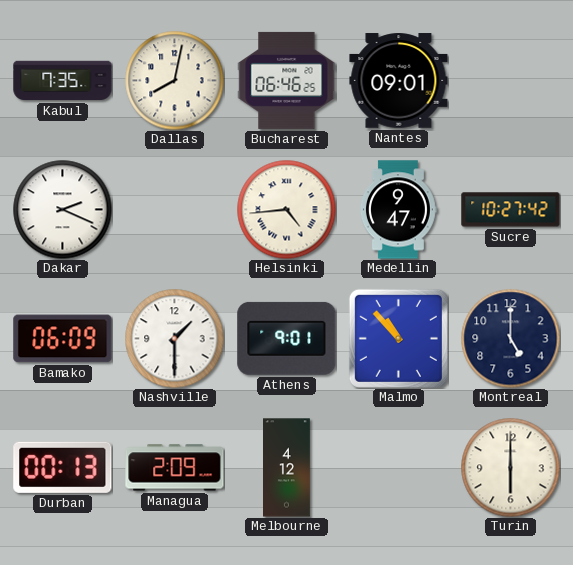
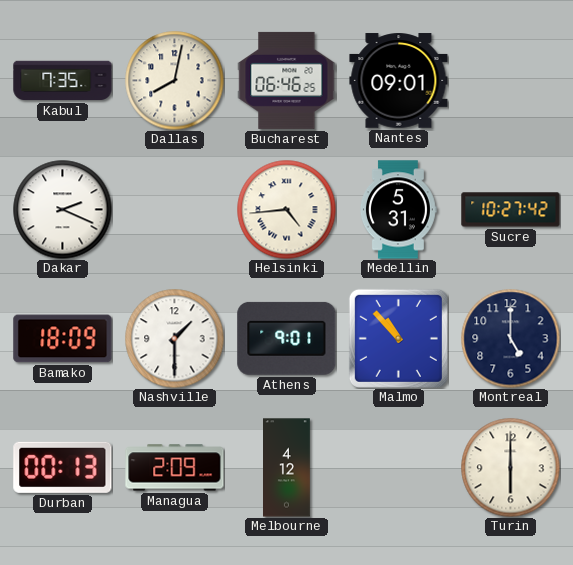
Medellin: 9:47 -> 5:31
Bamako: 06:09 -> 18:09
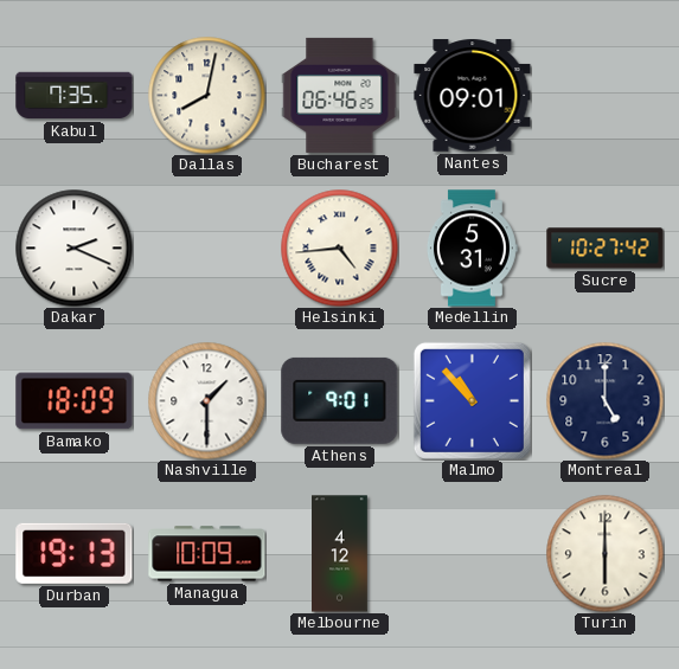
Durban: 00:13 -> 19:13
Managua: 2:09 -> 10:09
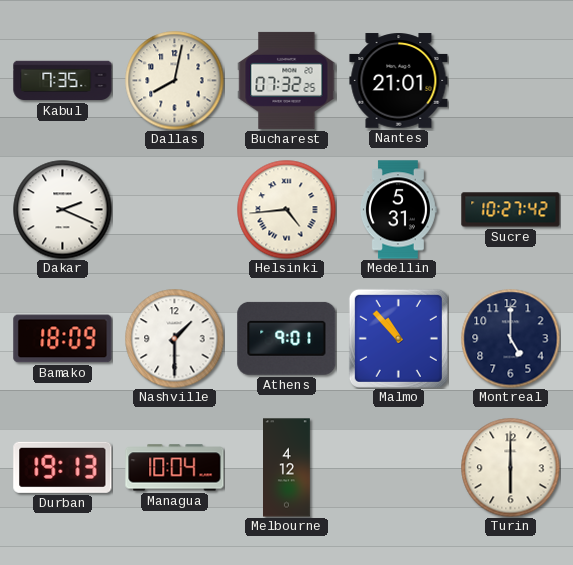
Bucharest: 06:46 -> 07:32
Nantes: 09:01 -> 21:01
Managua: 10:09 -> 10:04
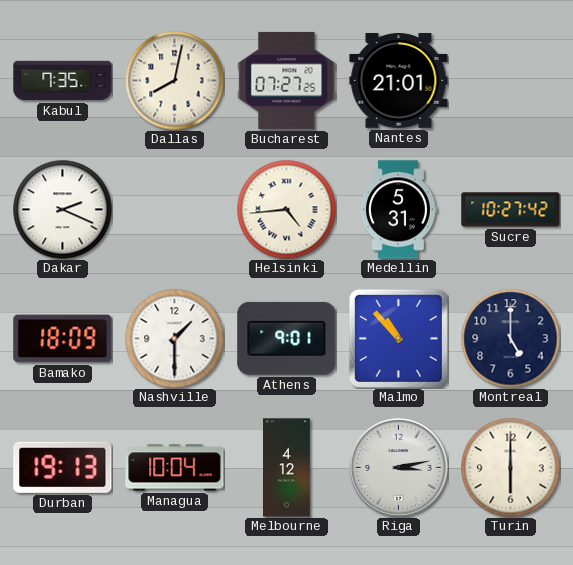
Bucharest: 07:32 -> 07:27
Riga: none -> 3:13
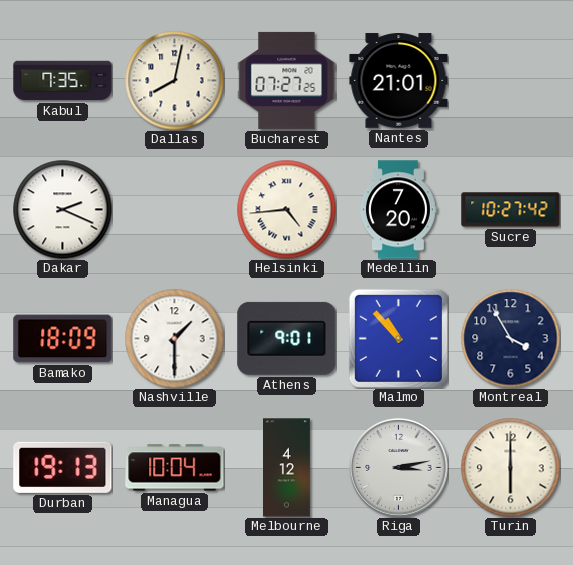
Medellin: 5:31 -> 7:20
Montreal: 5:00 -> 3:55
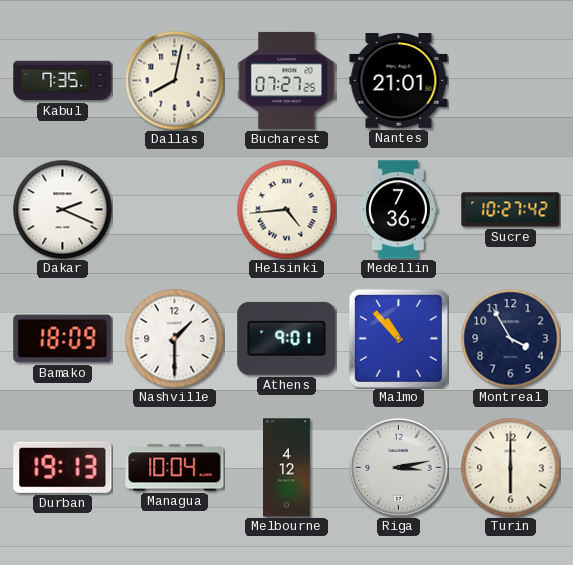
Medellin: 7:20 -> 7:36
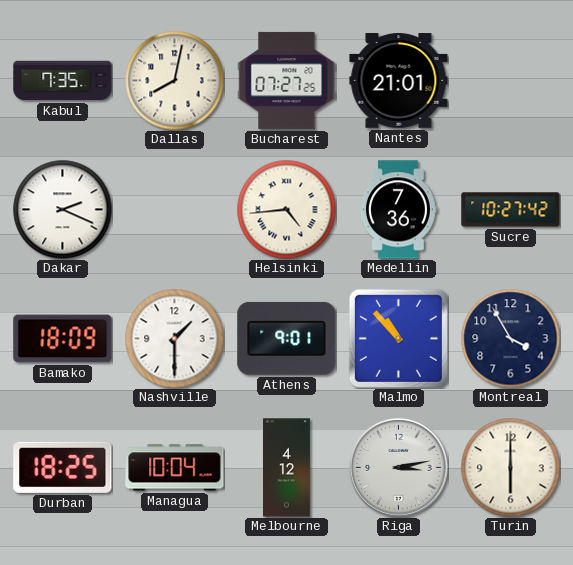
Durban: 19:13 -> 18:25
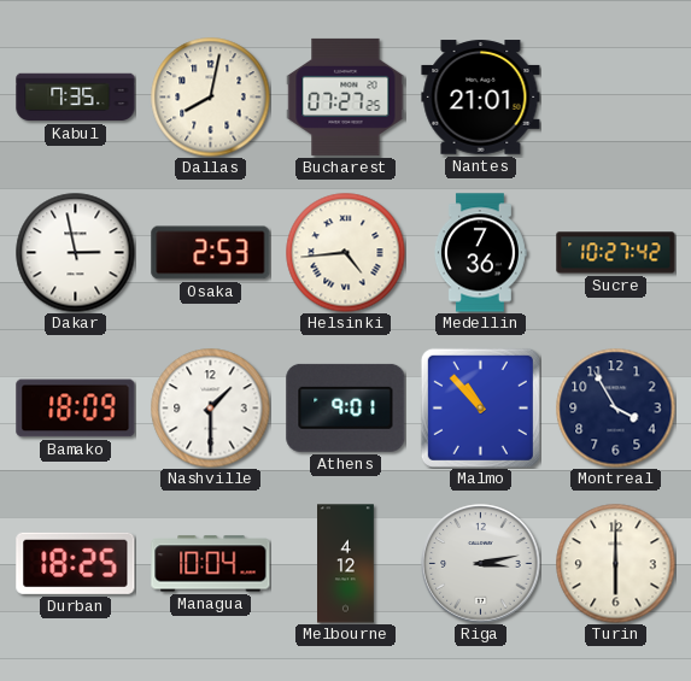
Dakar: 2:19 -> 2:58
Osaka: none -> 2:53
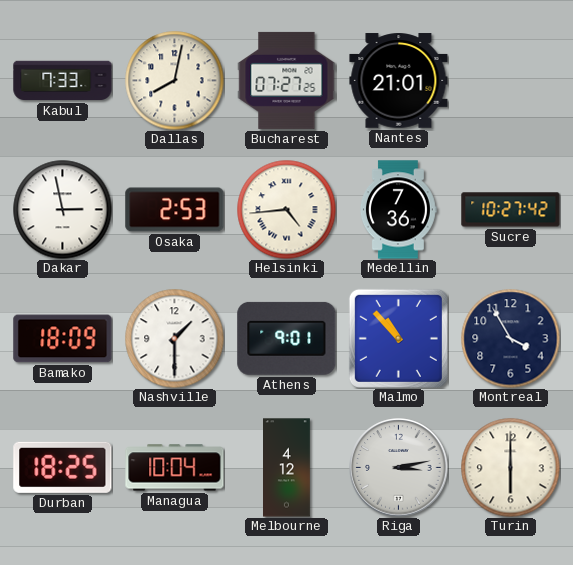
Kabul: 7:35 -> 7:33
